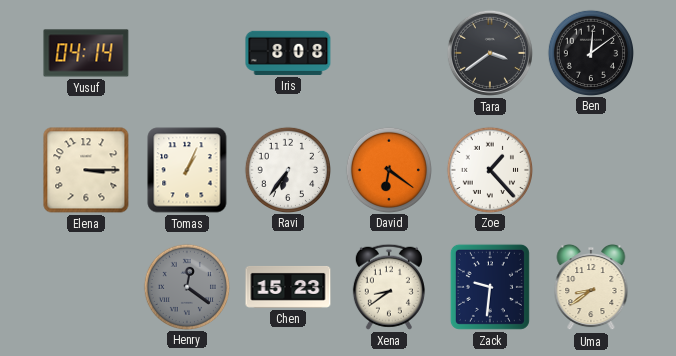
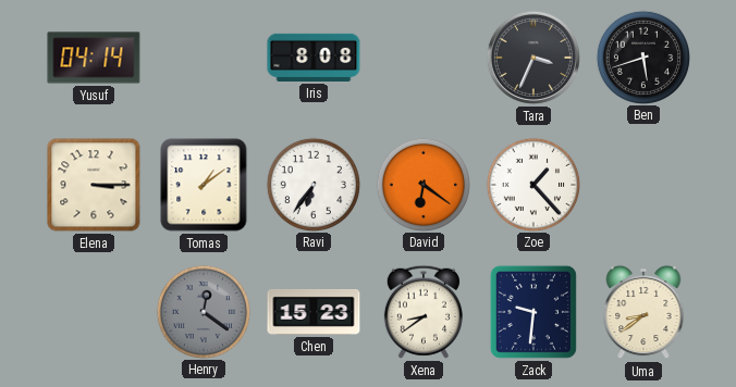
Tara: 3:39 -> 3:34
Ben: 12:09 -> 5:42
Tomas: 1:04 -> 1:09
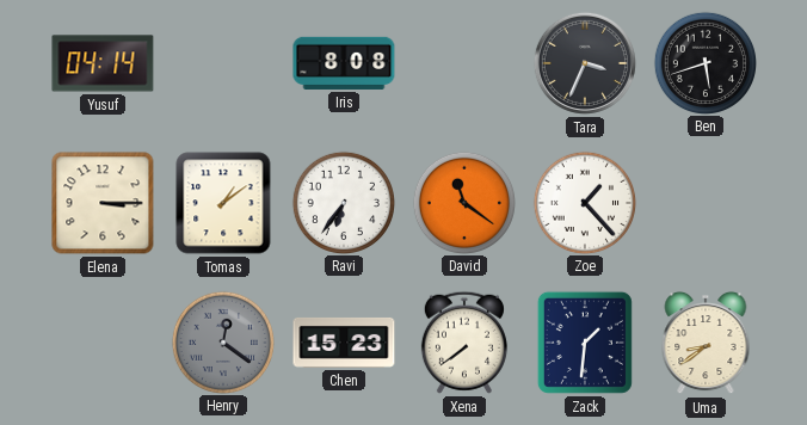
David: 6:21 -> 11:21
Xena: 8:39 -> 7:39
Zack: 9:31 -> 1:31
